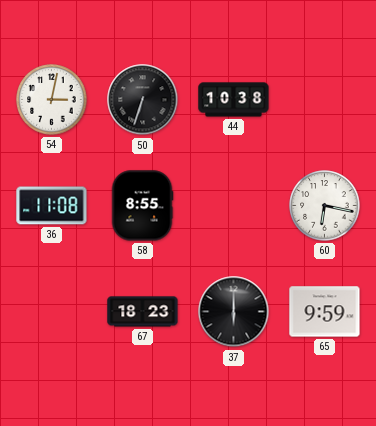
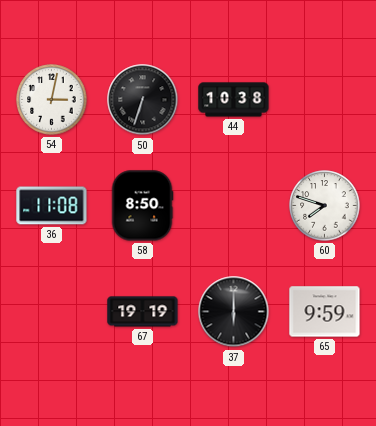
58: 8:55 -> 8:50
60: 6:17 -> 7:48
67: 18:23 -> 19:19
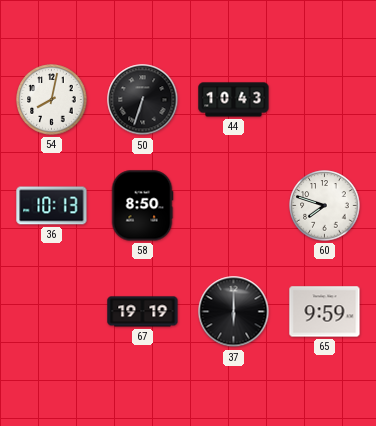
54: 3:02 -> 8:02
44: 10:38 -> 10:43
36: 11:08 -> 10:13
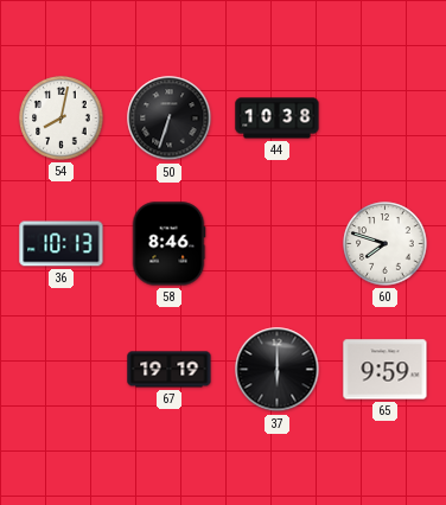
44: 10:43 -> 10:38
58: 8:50 -> 8:46
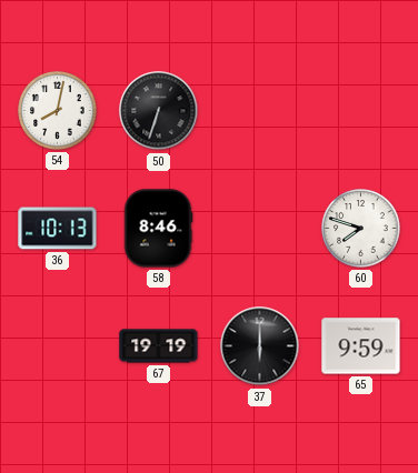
44: 10:38 -> none
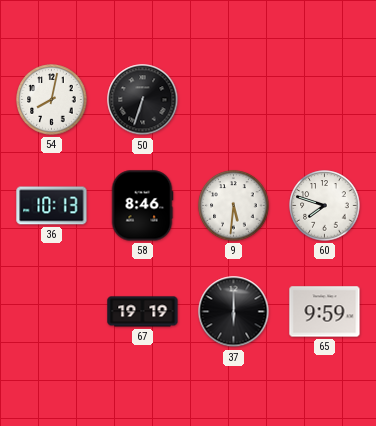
9: none -> 5:31
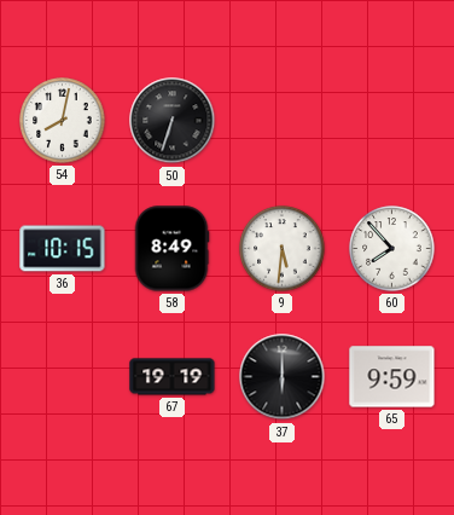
36: 10:13 -> 10:15
58: 8:46 -> 8:49
60: 7:48 -> 7:53
